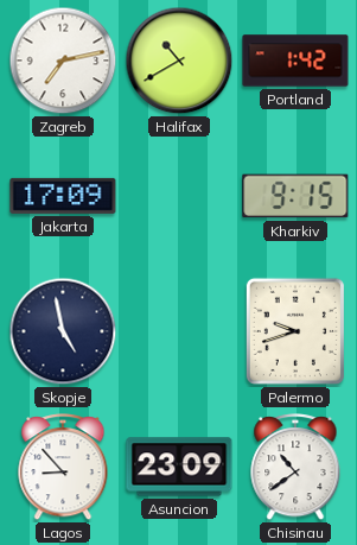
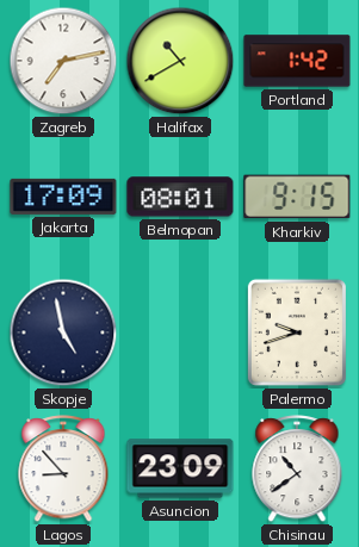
Belmopan: none -> 08:01
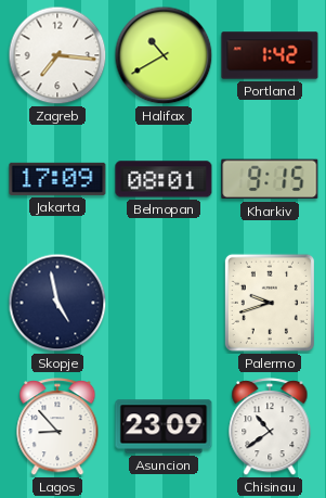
Zagreb: 7:13 -> 7:16
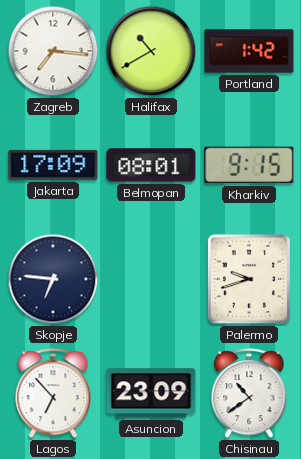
Skopje: 4:58 -> 6:46
Lagos: 8:53 -> 6:53
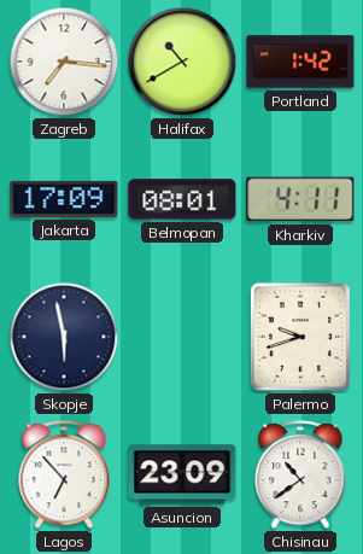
Kharkiv: 9:15 -> 4:11
Skopje: 6:46 -> 5:58
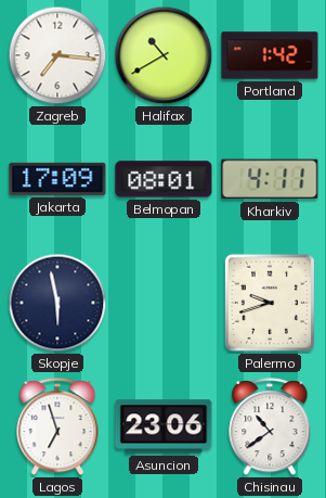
Lagos: 6:53 -> 6:57
Asuncion: 23:09 -> 23:06
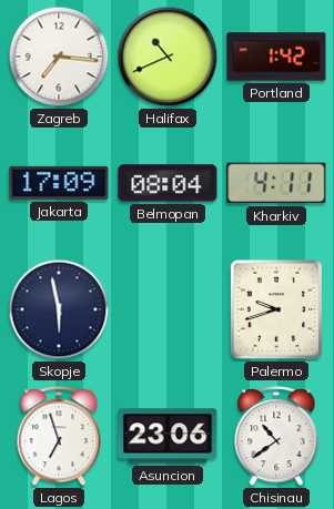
Halifax: 10:40 -> 10:41
Belmopan: 08:01 -> 08:04
